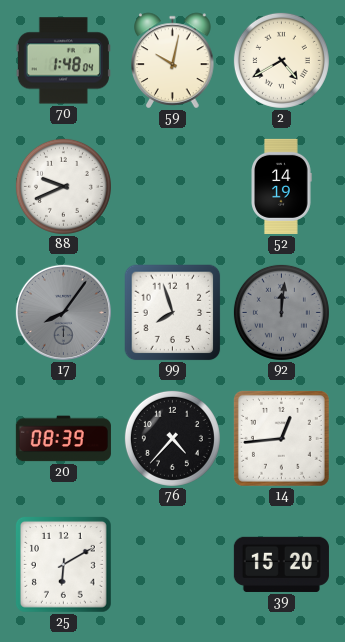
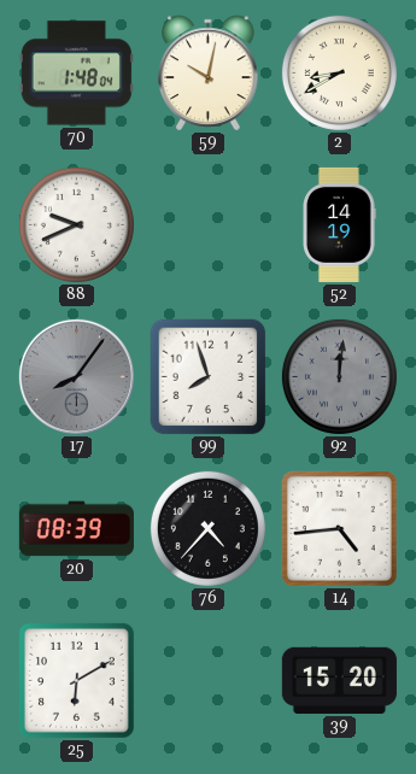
2: 4:40 -> 8:40
14: 12:44 -> 4:44
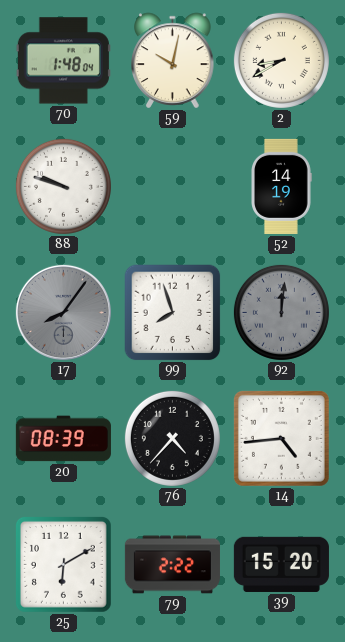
88: 9:41 -> 9:48
79: none -> 2:22
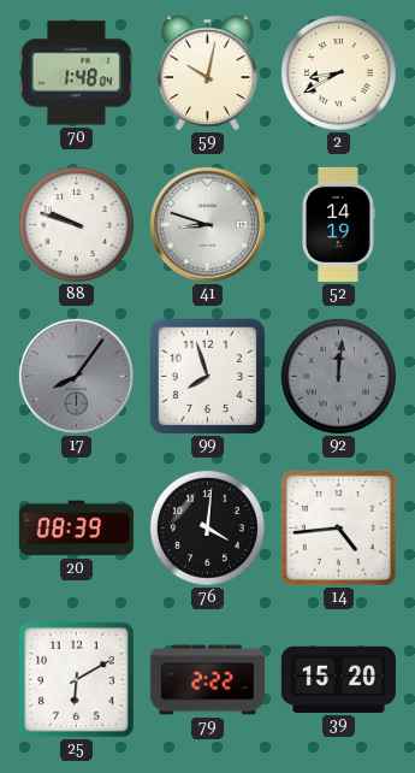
41: none -> 8:48
76: 4:37 -> 4:01
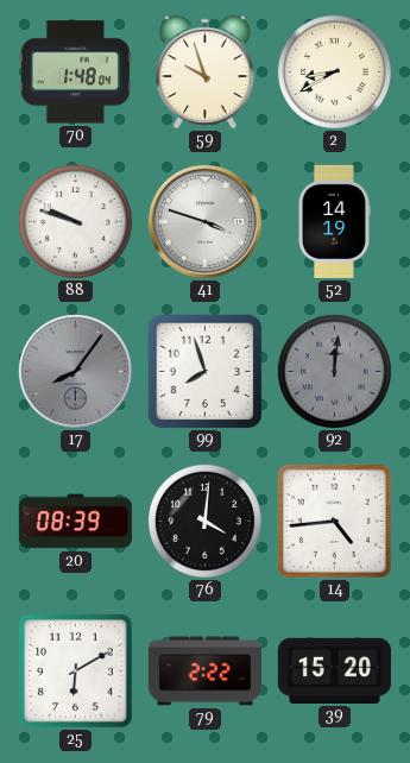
59: 10:02 -> 9:57
41: 8:48 -> 3:48
